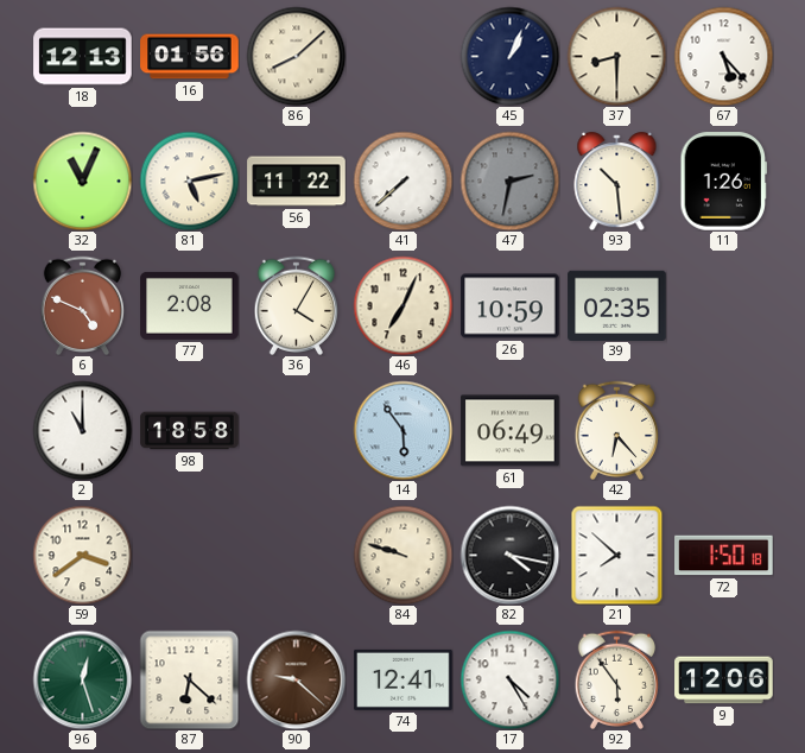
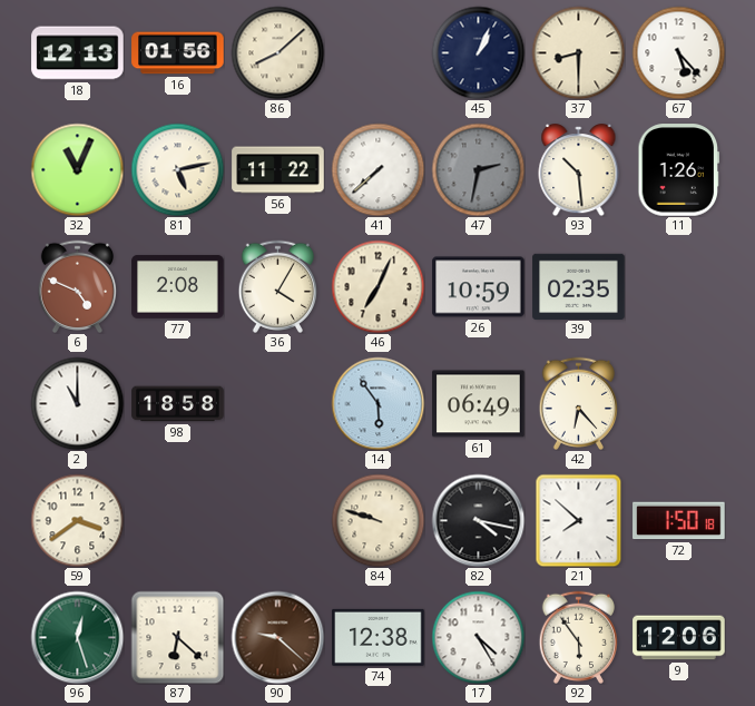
74: 12:41 -> 12:38
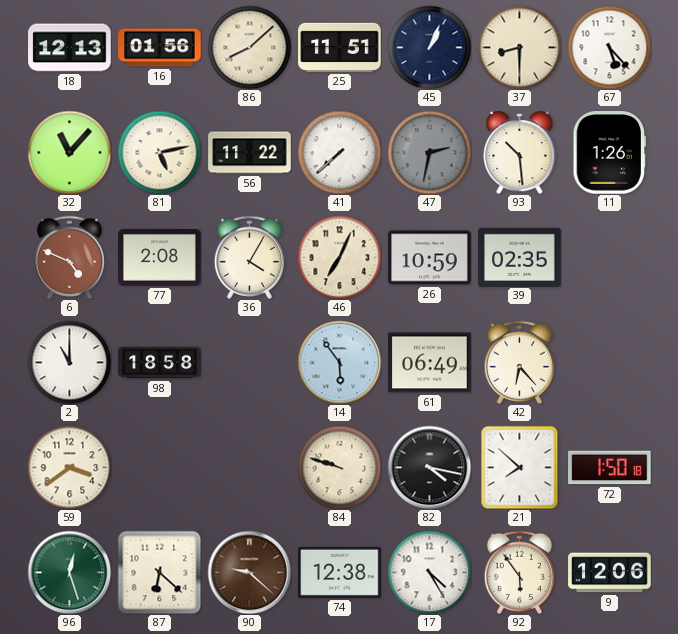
25: none -> 11:51
32: 11:04 -> 11:07
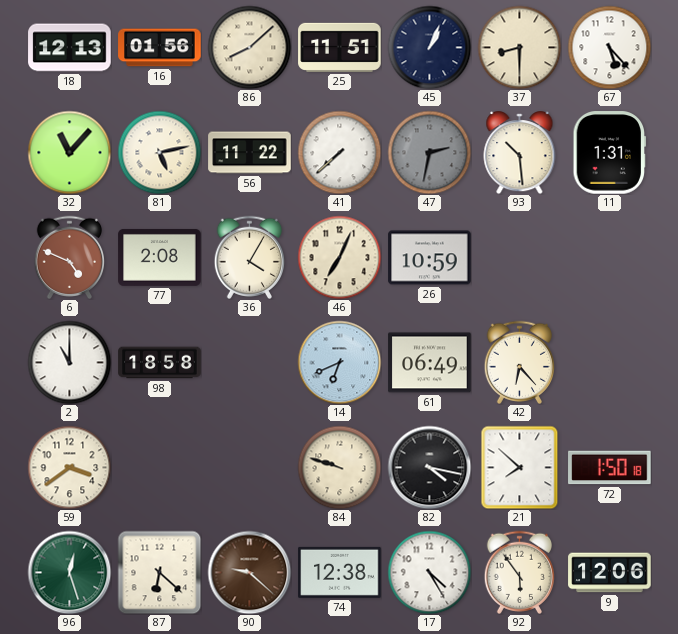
11: 1:26 -> 1:31
39: 02:35 -> none
14: 5:54 -> 6:41
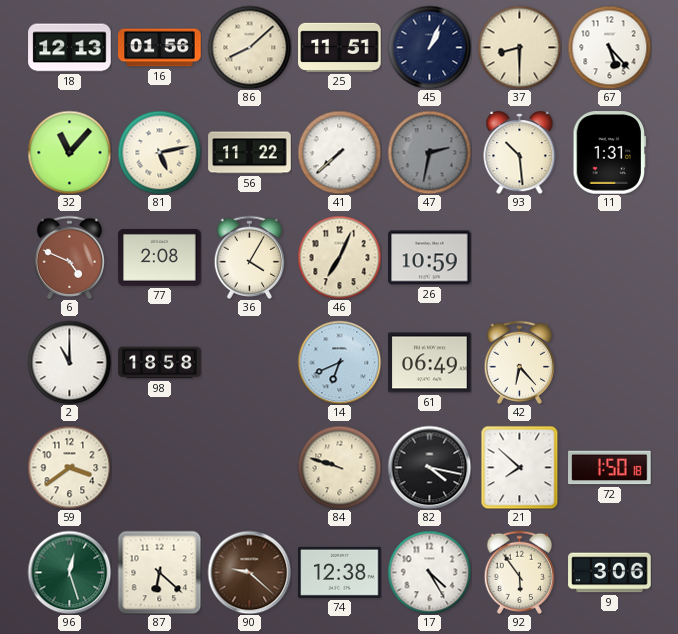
9: 12:06 -> 3:06
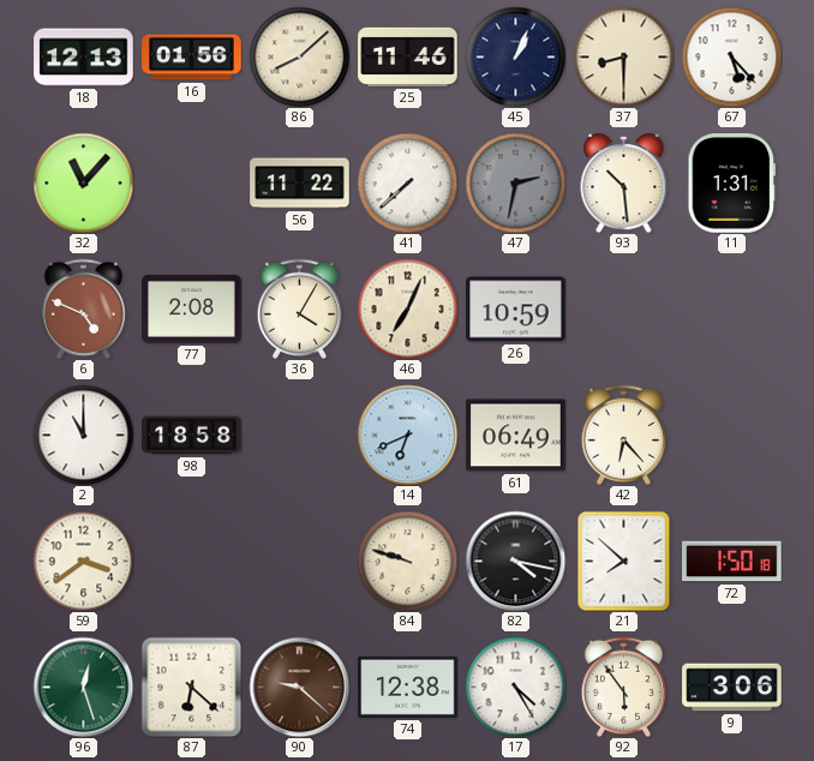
25: 11:51 -> 11:46
81: 5:13 -> none
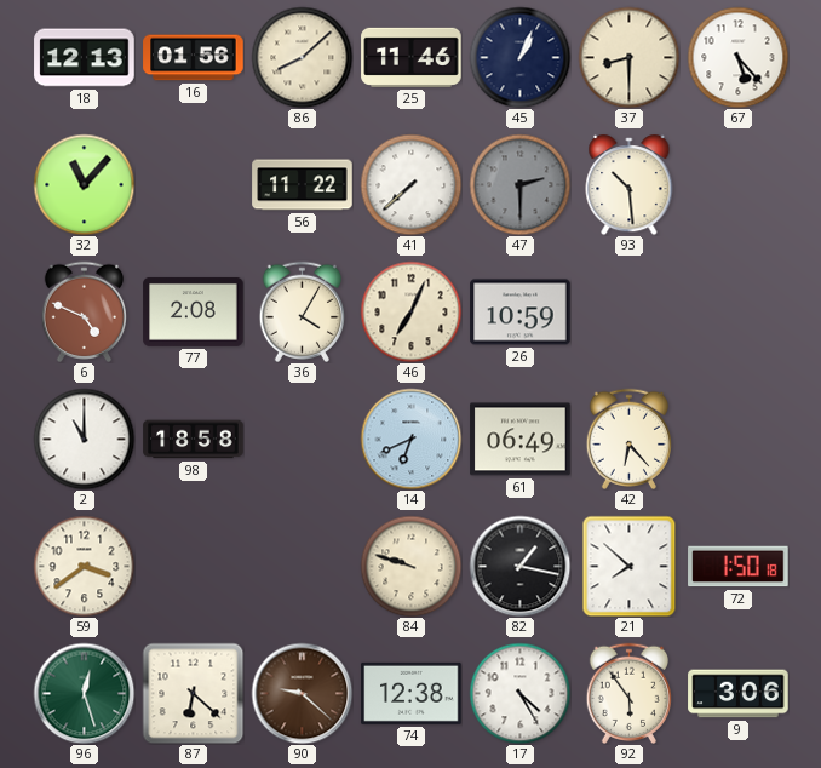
47: 2:32 -> 2:30
11: 1:31 -> none
82: 4:17 -> 1:17
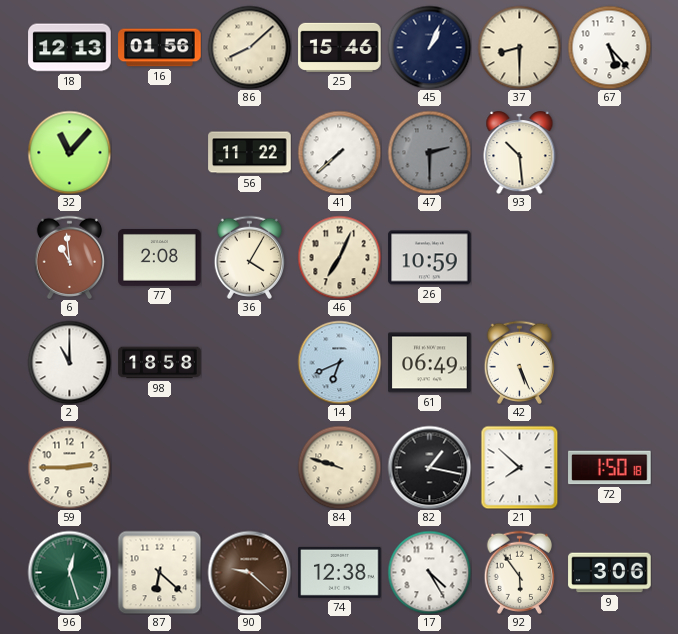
25: 11:46 -> 15:46
6: 4:49 -> 10:59
42: 6:23 -> 5:26
59: 3:39 -> 2:45
